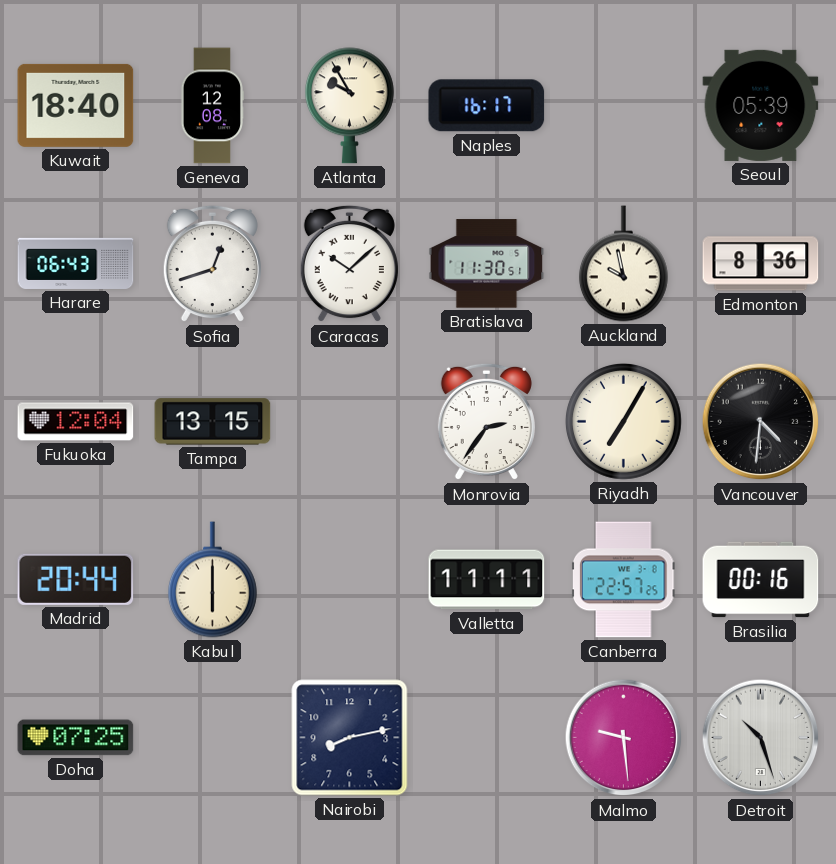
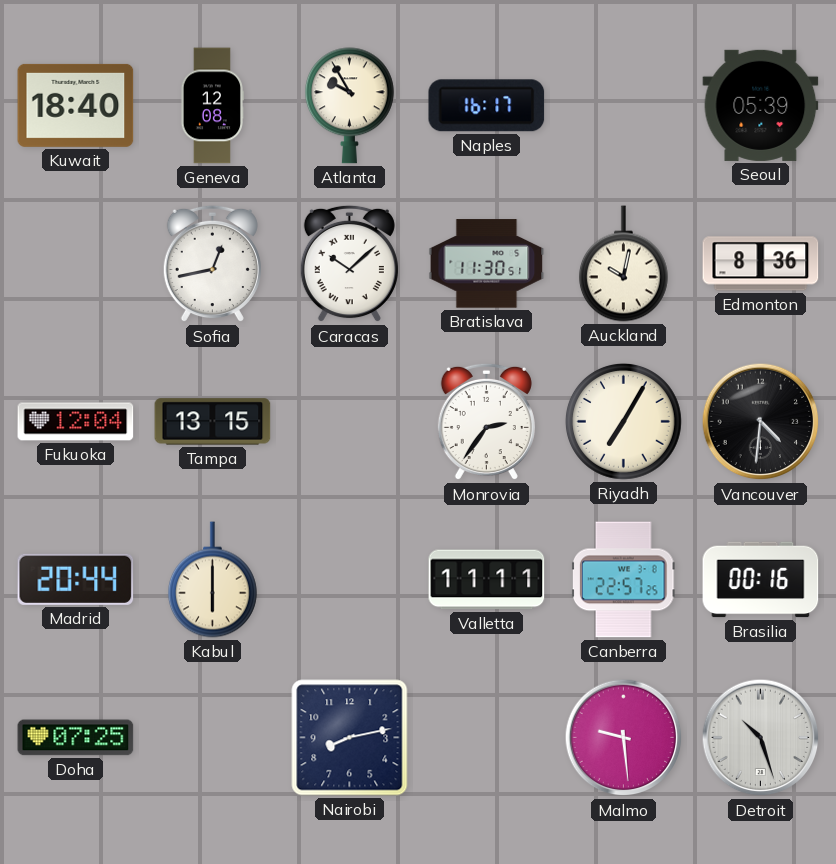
Harare: 06:43 -> none
Sofia: 12:42 -> 12:43
Auckland: 9:58 -> 10:02
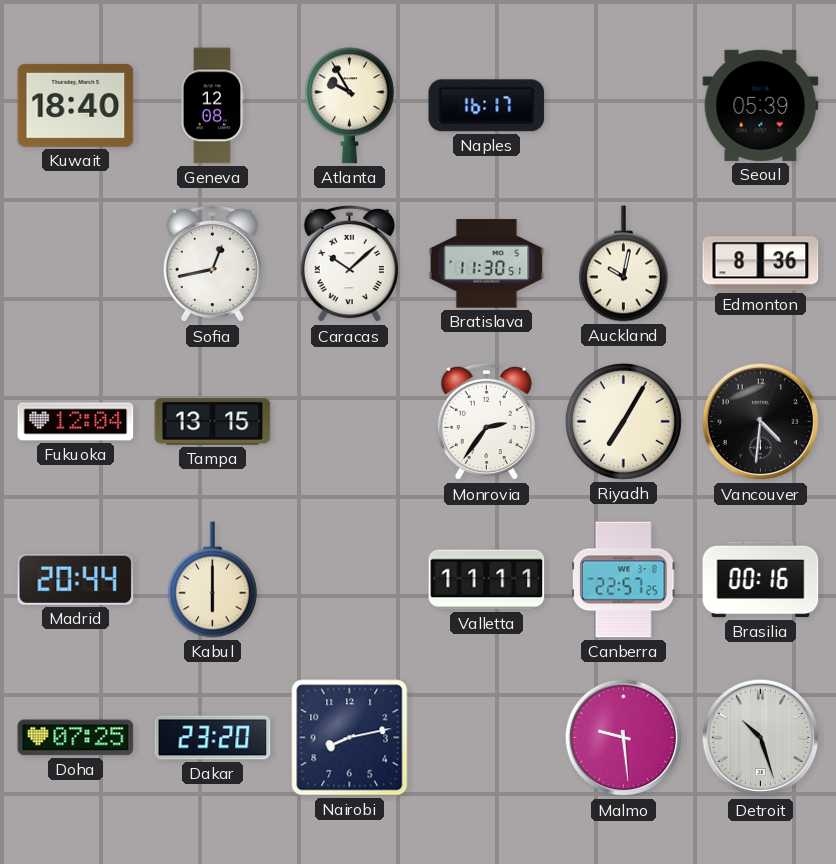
Dakar: none -> 23:20
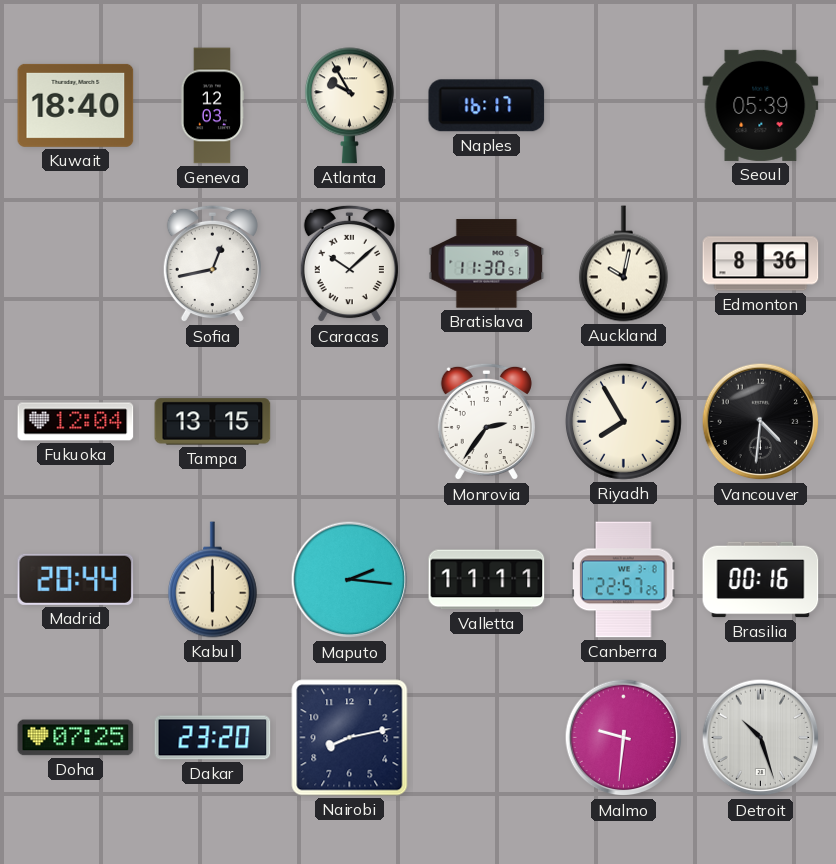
Geneva: 12:08 -> 12:03
Riyadh: 7:05 -> 7:55
Maputo: none -> 2:16
Malmo: 9:29 -> 9:31
